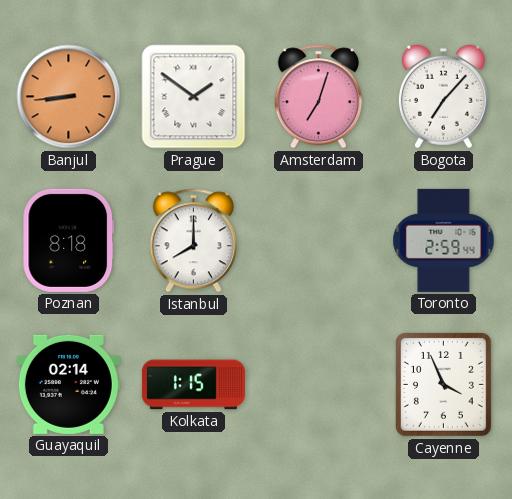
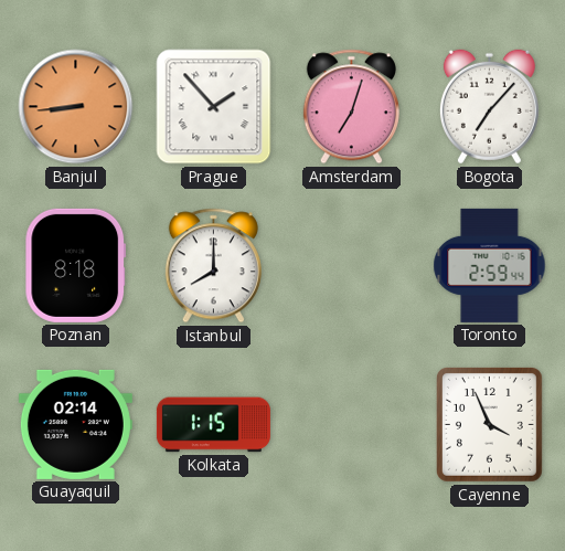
Prague: 1:51 -> 1:53
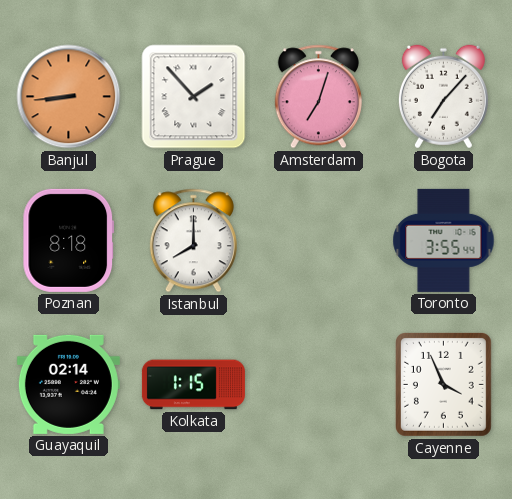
Toronto: 2:59 -> 3:55
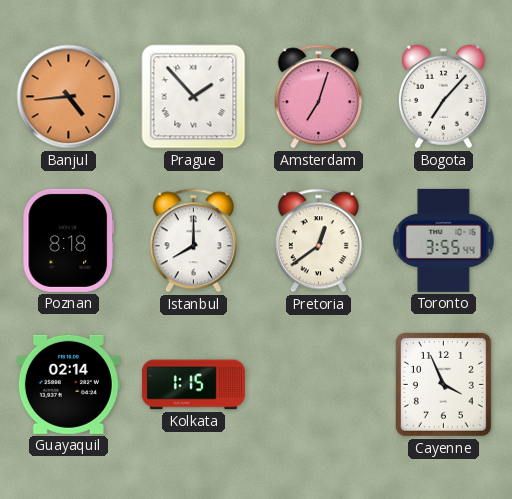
Banjul: 8:44 -> 4:44
Pretoria: none -> 12:39
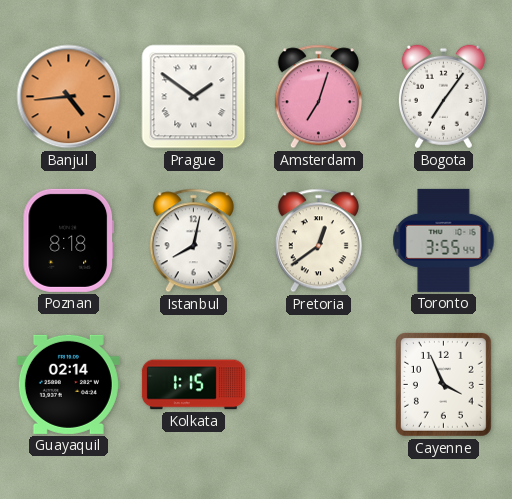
Prague: 1:53 -> 1:51
Bogota: 7:07 -> 7:06
Istanbul: 8:00 -> 8:02
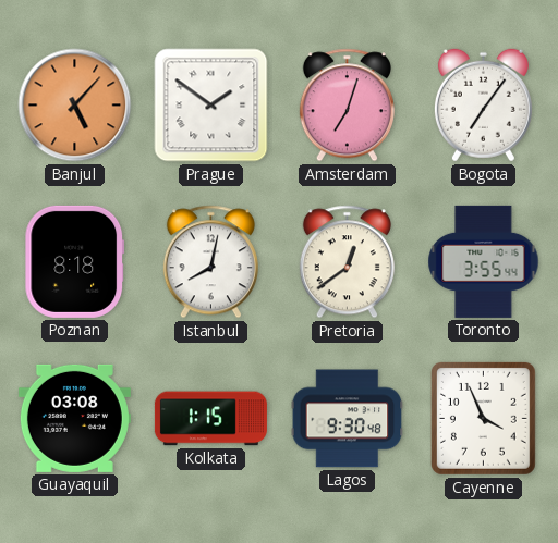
Banjul: 4:44 -> 5:07
Guayaquil: 02:14 -> 03:08
Lagos: none -> 9:30
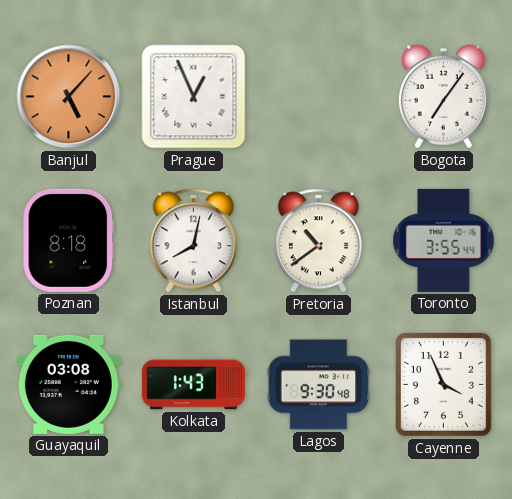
Prague: 1:51 -> 12:56
Amsterdam: 7:03 -> none
Pretoria: 12:39 -> 10:39
Kolkata: 1:15 -> 1:43
